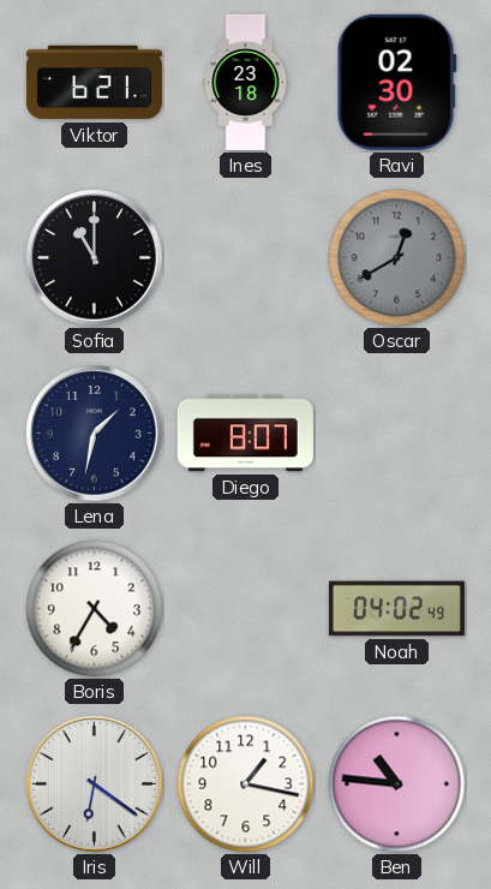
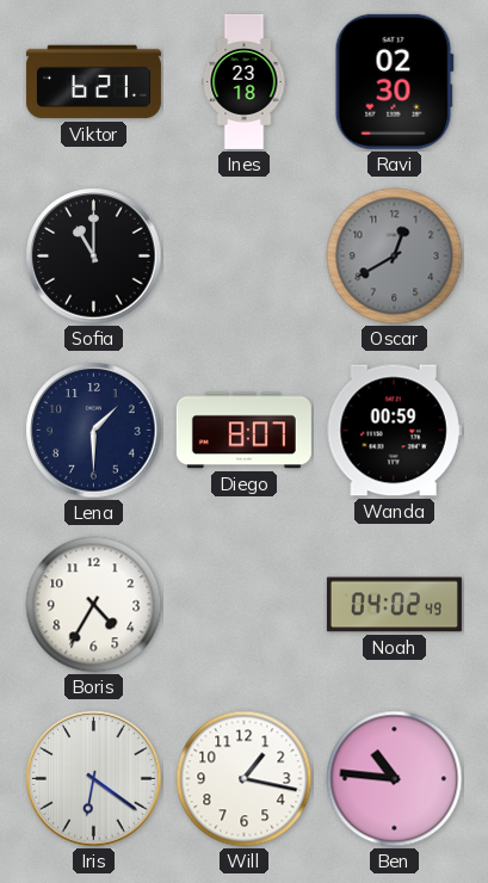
Lena: 1:32 -> 1:30
Wanda: none -> 00:59
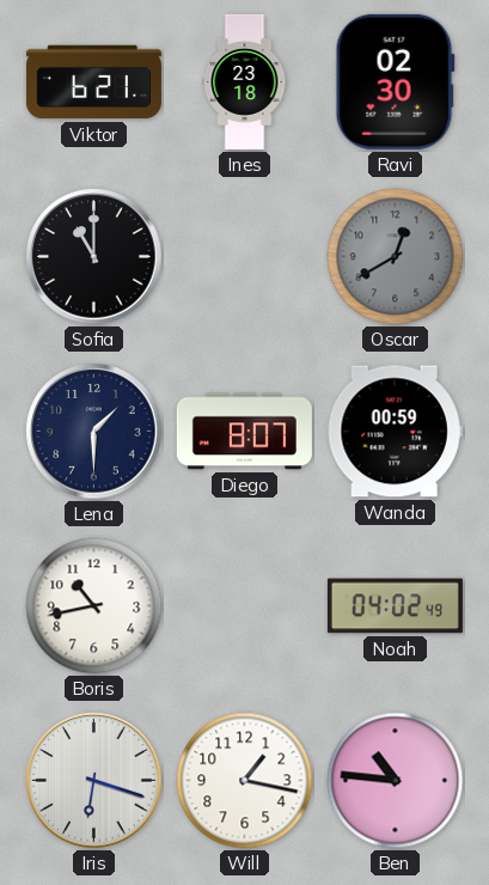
Boris: 4:35 -> 10:43
Iris: 6:21 -> 6:18
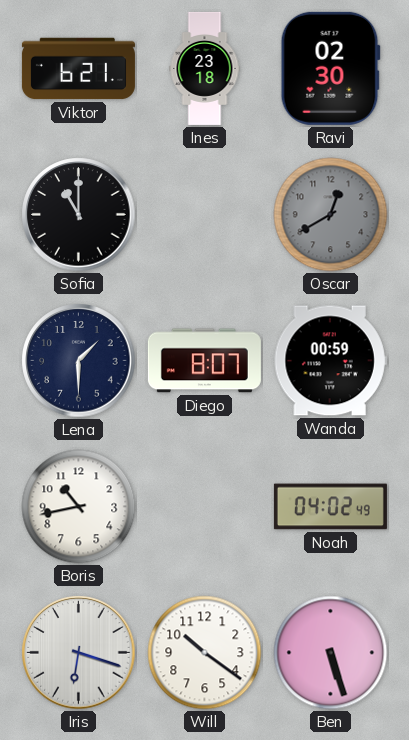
Will: 1:17 -> 10:21
Ben: 10:46 -> 5:27
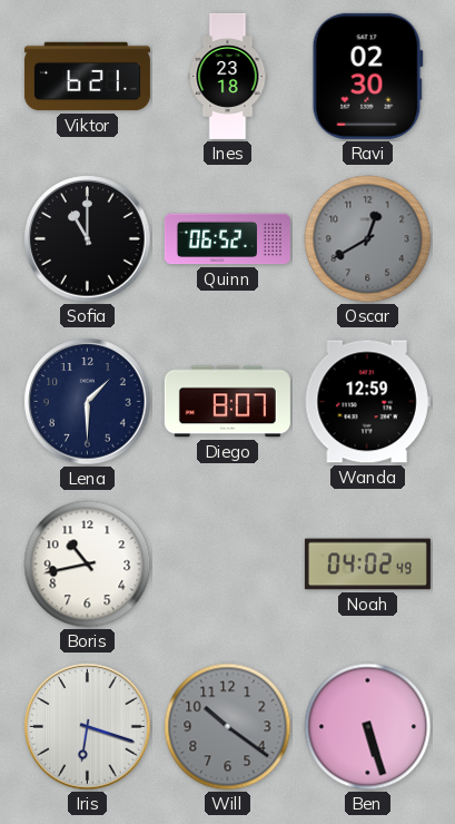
Quinn: none -> 06:52
Wanda: 00:59 -> 12:59
Will dial: white -> grey
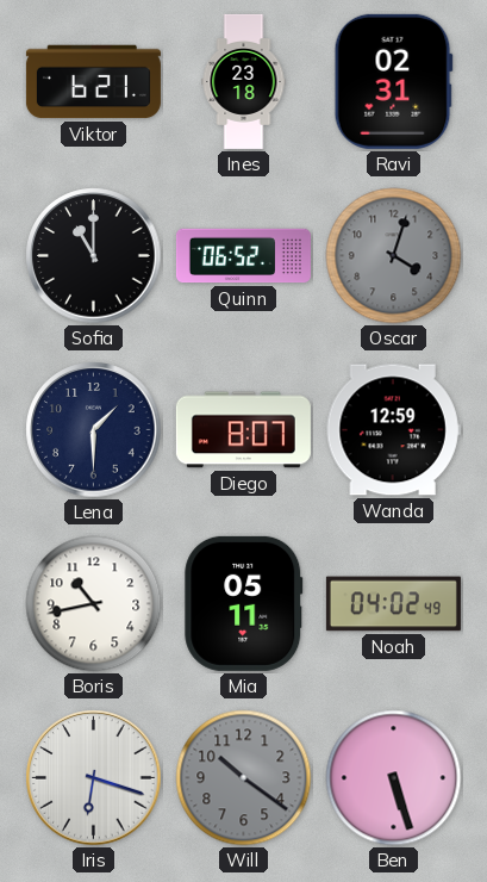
Ravi: 02:30 -> 02:31
Oscar: 12:40 -> 4:03
Mia: none -> 05:11
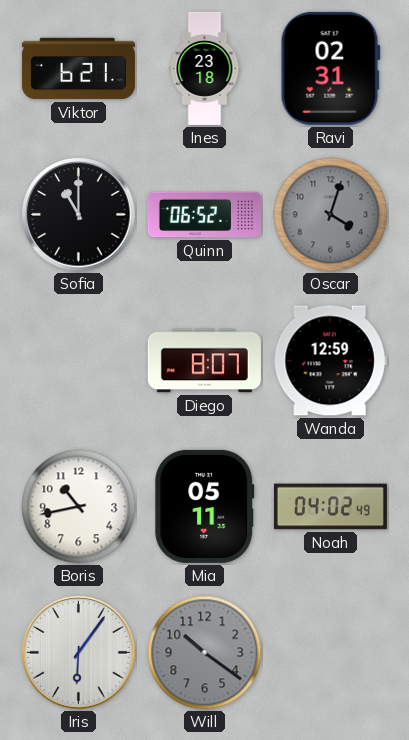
Lena: 1:30 -> none
Iris: 6:18 -> 6:06
Ben: 5:27 -> none
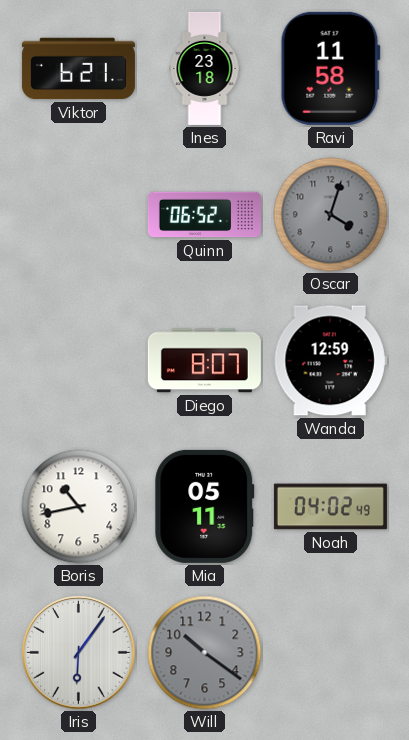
Ravi: 02:31 -> 11:58
Sofia: 11:00 -> none
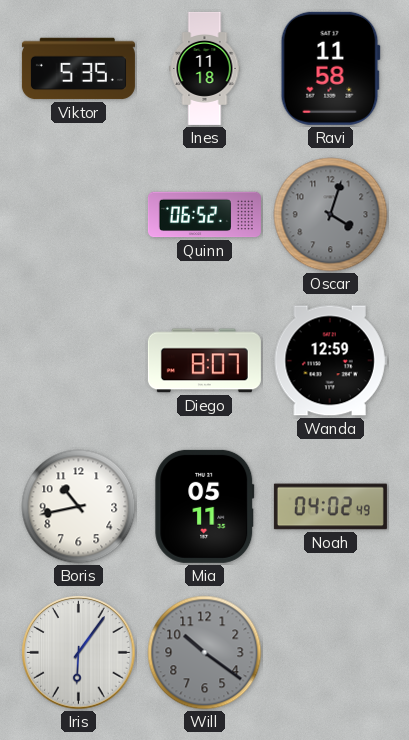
Viktor: 6:21 -> 5:35
Ines: 23:18 -> 11:18
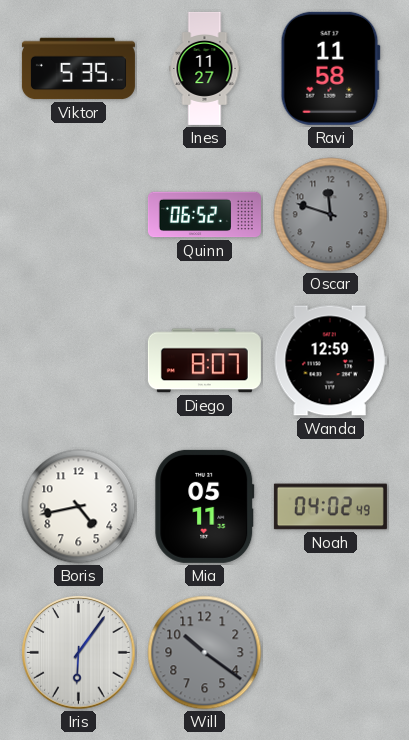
Ines: 11:18 -> 11:27
Oscar: 4:03 -> 11:48
Boris: 10:43 -> 4:43
